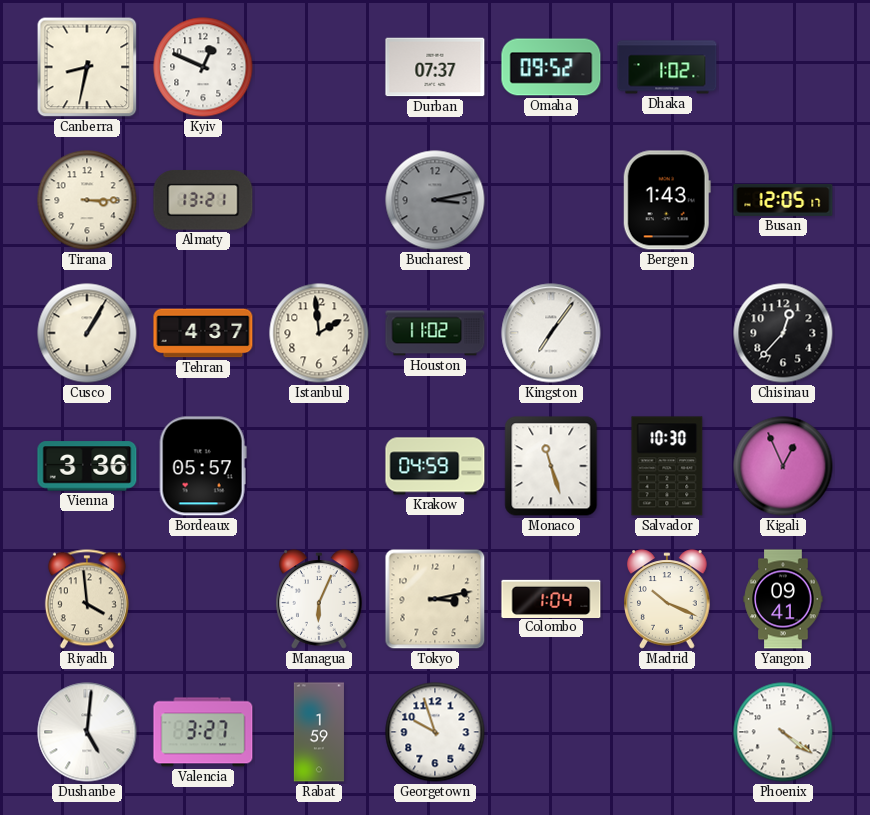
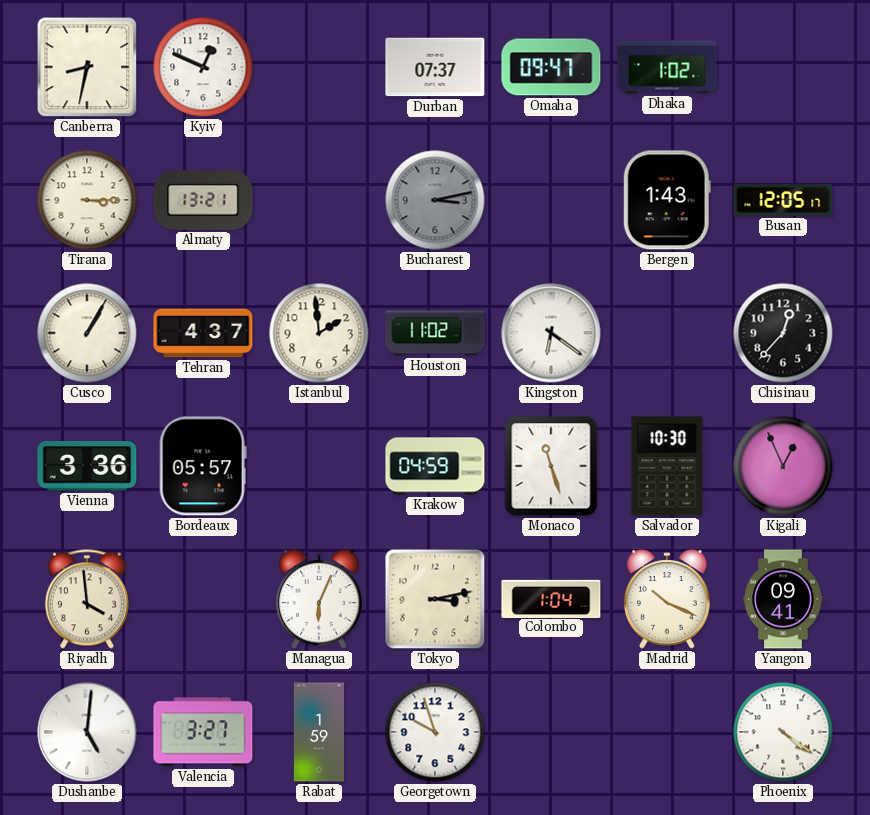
Omaha: 09:52 -> 09:47
Kingston: 7:06 -> 6:21
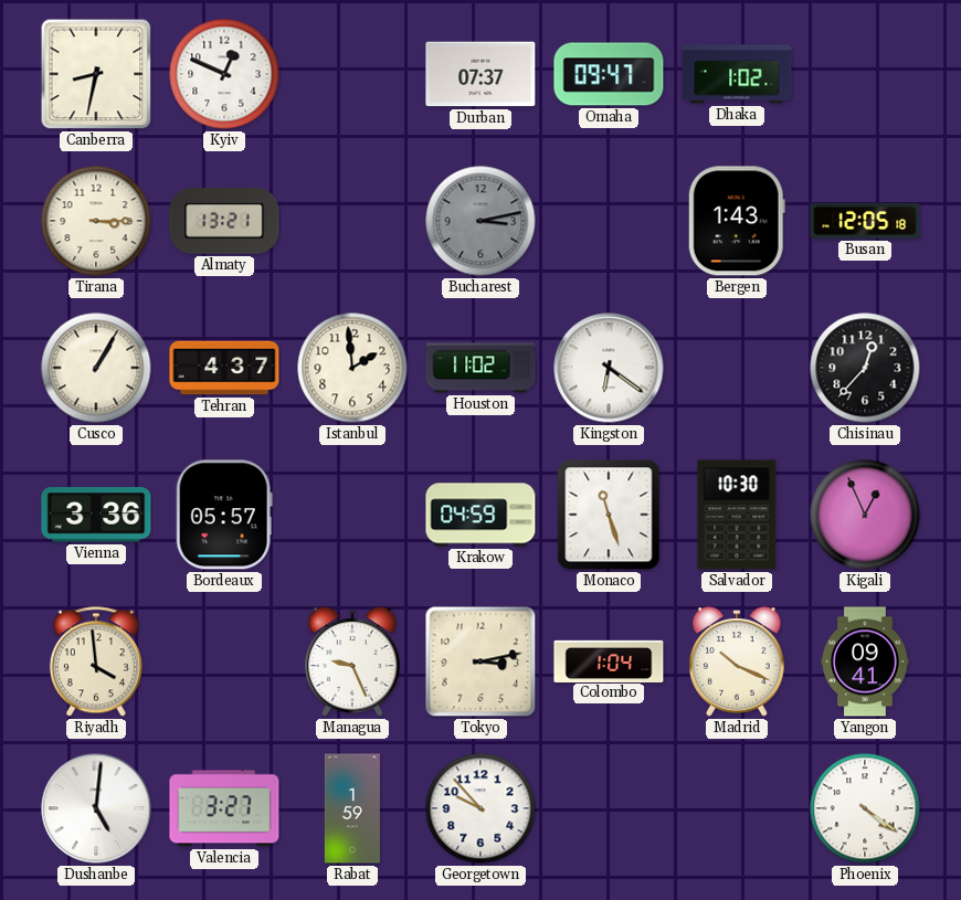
Busan: 12:05:17 -> 12:05:18
Managua: 6:04 -> 9:26
Georgetown: 9:57 -> 9:53
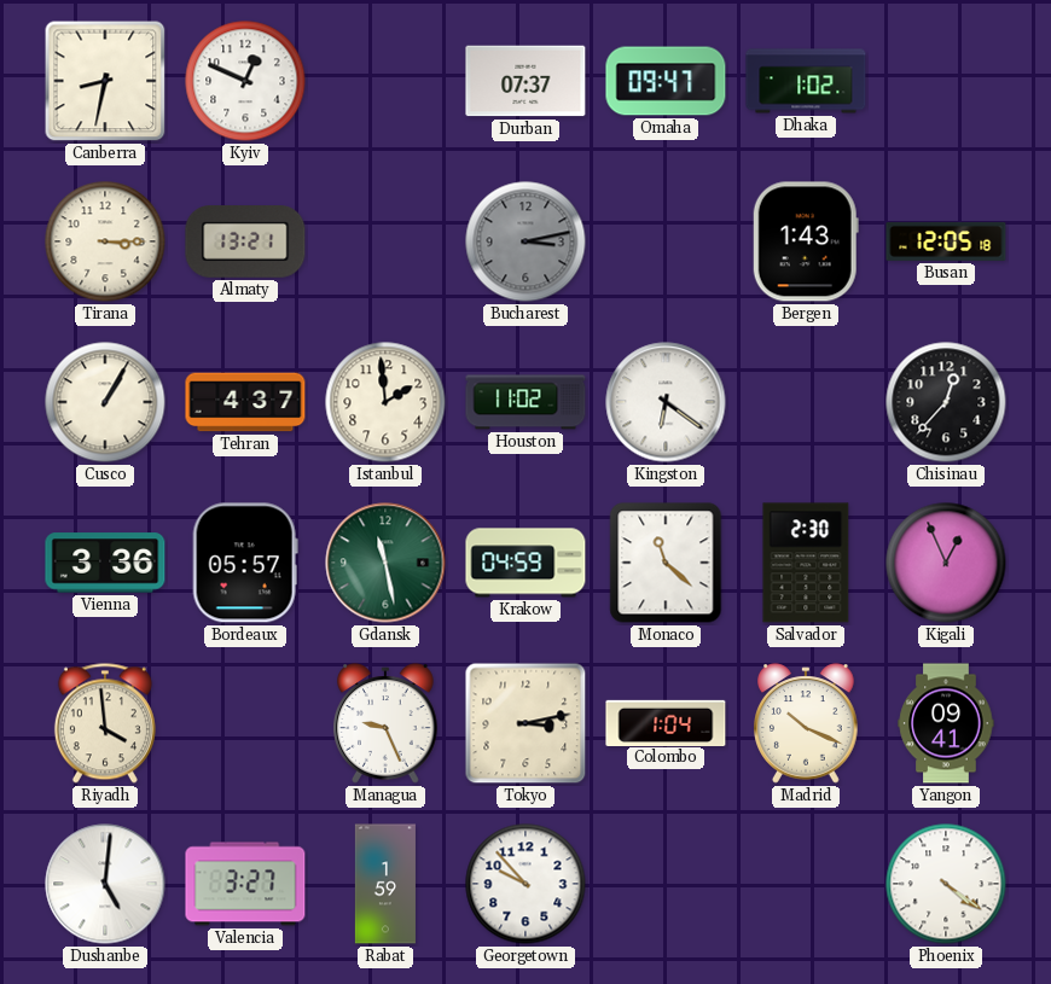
Gdansk: none -> 11:28
Monaco: 11:27 -> 11:22
Salvador: 10:30 -> 2:30
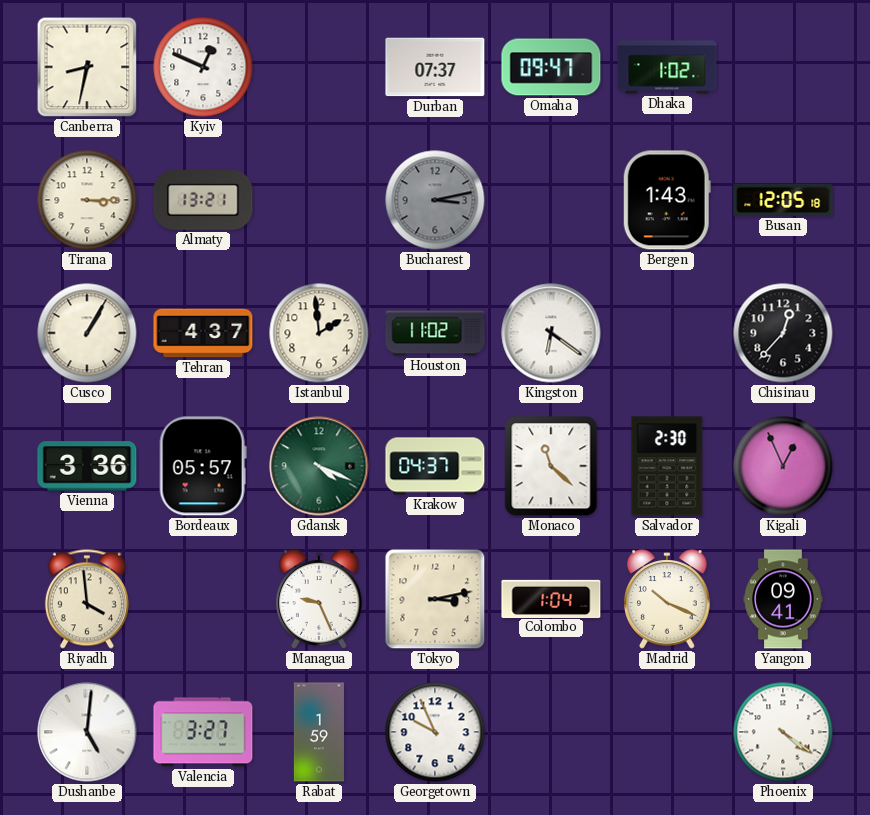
Gdansk: 11:28 -> 4:19
Krakow: 04:59 -> 04:37
Georgetown: 9:53 -> 9:56
